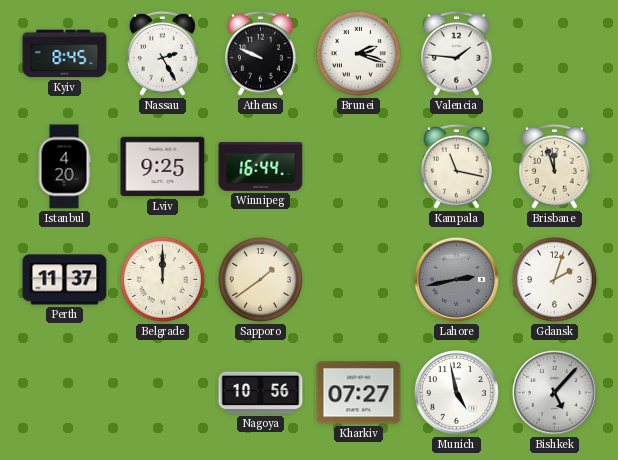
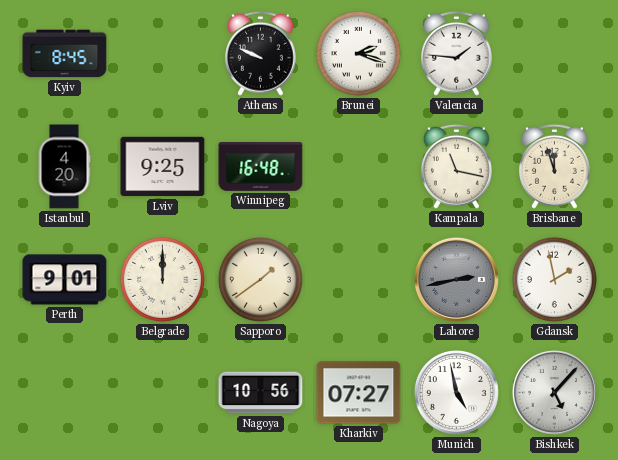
Nassau: 2:25 -> none
Winnipeg: 16:44 -> 16:48
Perth: 11:37 -> 9:01
Gdansk: 2:03 -> 1:58
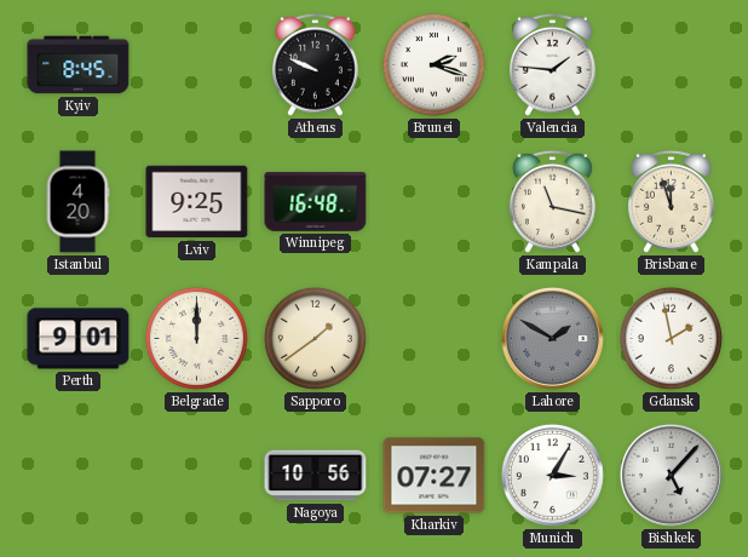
Lahore: 2:43 -> 1:50
Munich: 4:58 -> 3:05
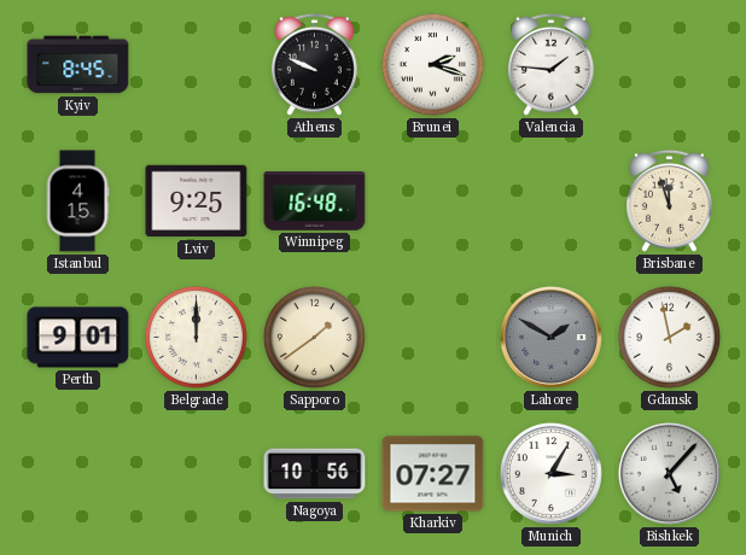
Istanbul: 4:20 -> 4:15
Kampala: 11:17 -> none
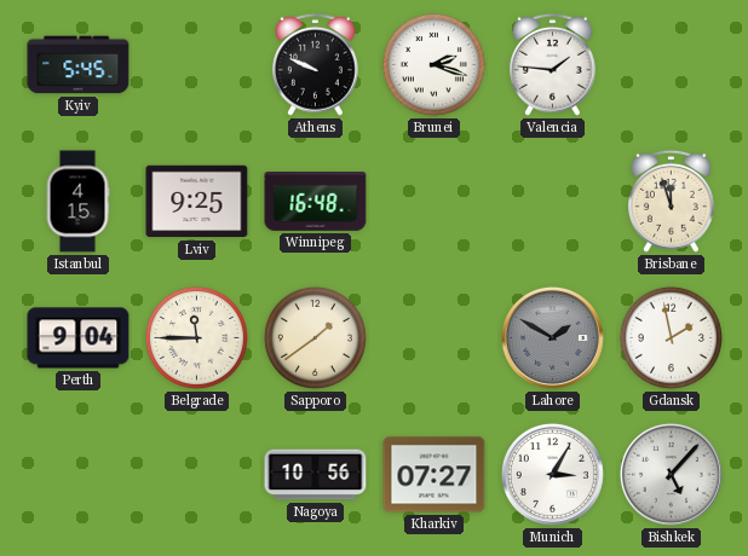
Kyiv: 8:45 -> 5:45
Perth: 9:01 -> 9:04
Belgrade: 12:00 -> 11:45
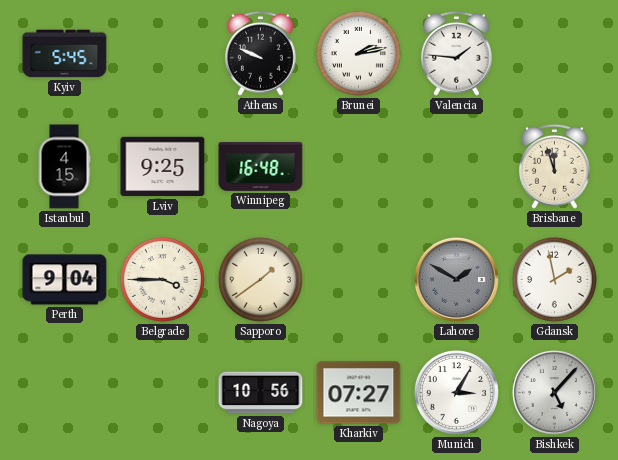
Brunei: 2:18 -> 2:13
Belgrade: 11:45 -> 3:45
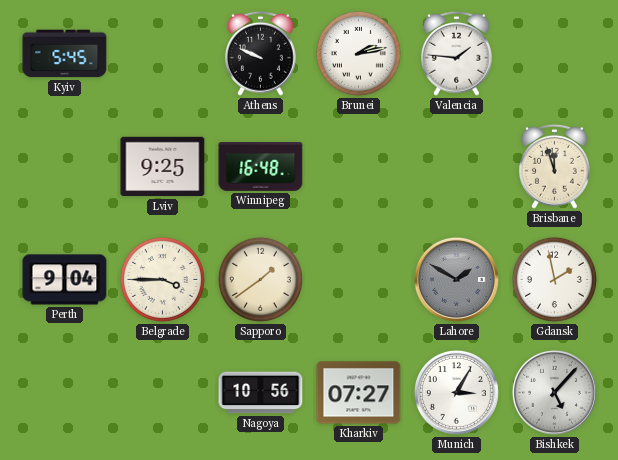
Istanbul: 4:15 -> none
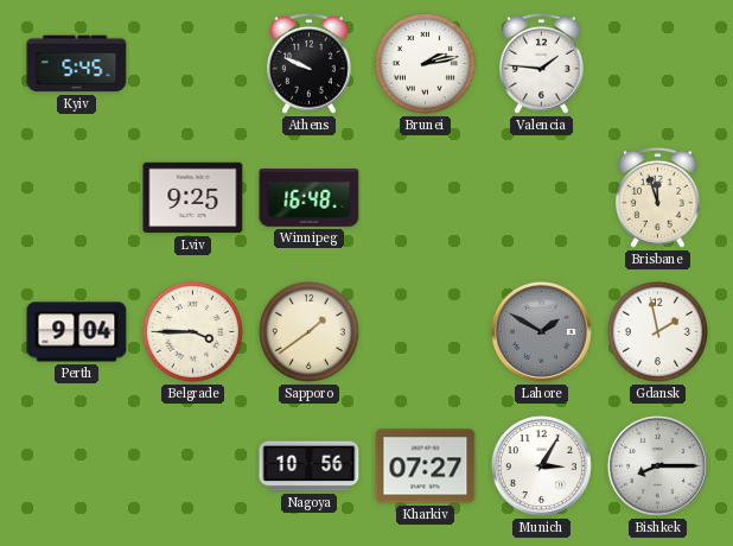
Bishkek: 5:07 -> 8:15
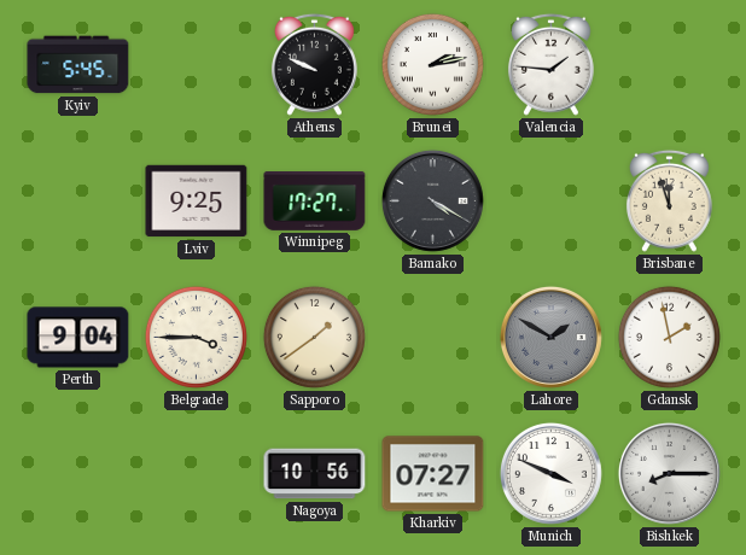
Winnipeg: 16:48 -> 17:27
Bamako: none -> 4:20
Munich: 3:05 -> 3:49
